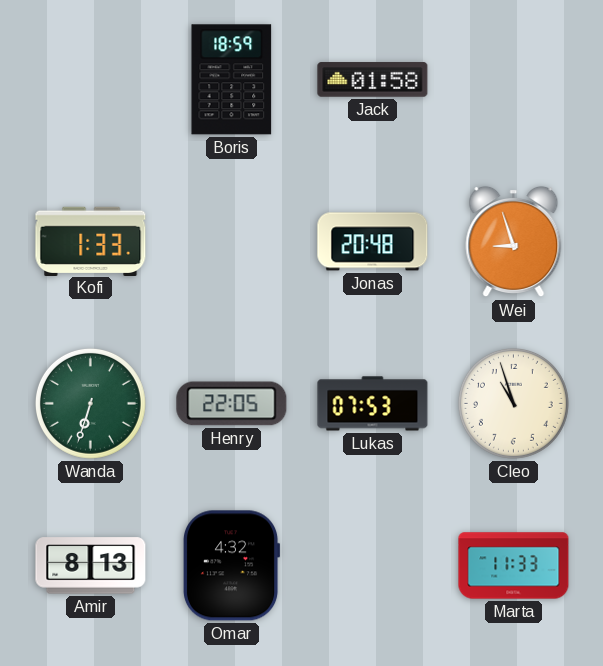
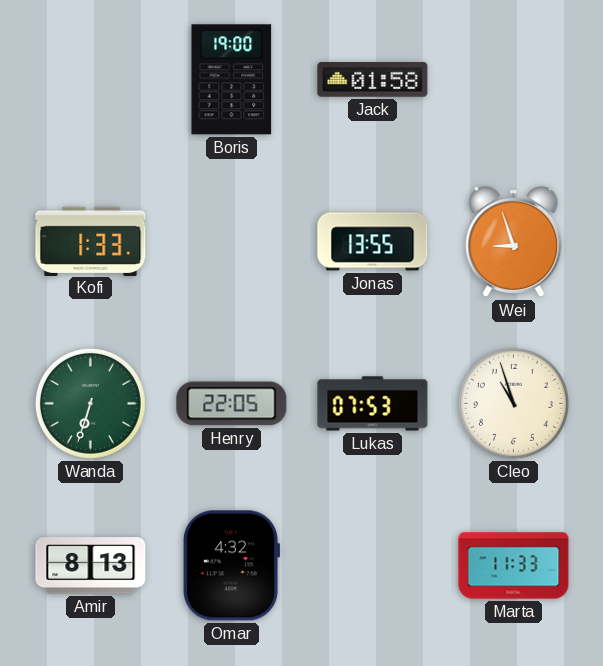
Boris: 18:59 -> 19:00
Jonas: 20:48 -> 13:55
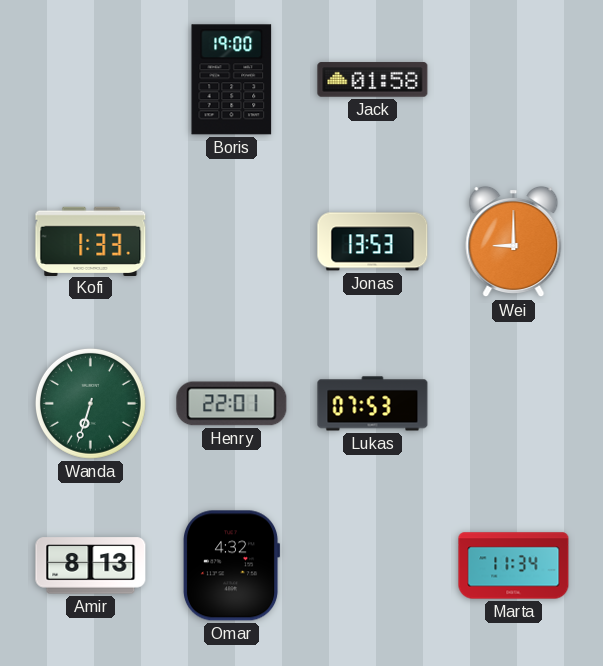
Jonas: 13:55 -> 13:53
Wei: 8:57 -> 9:00
Henry: 22:05 -> 22:01
Cleo: 10:57 -> none
Marta: 11:33 -> 11:34
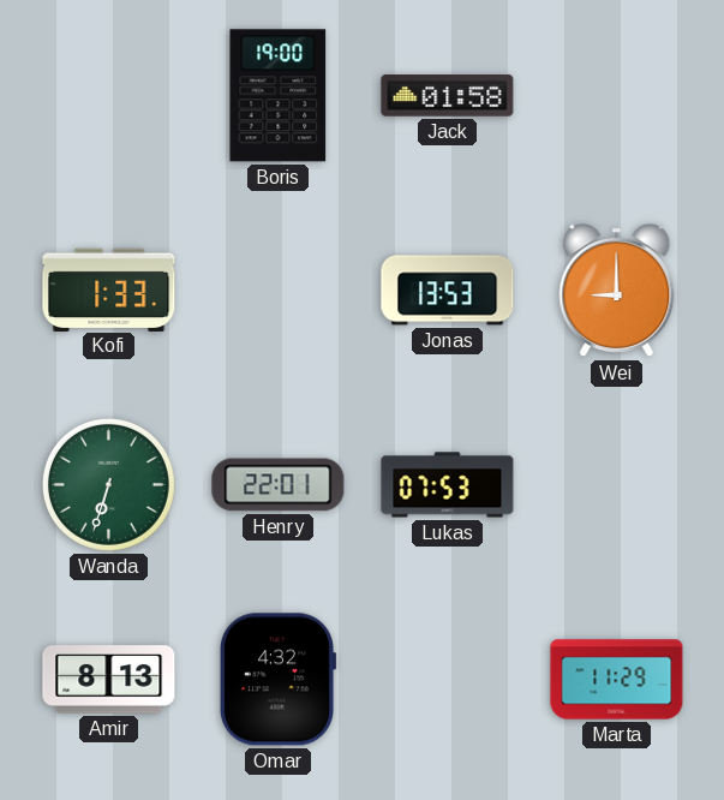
Marta: 11:34 -> 11:29
